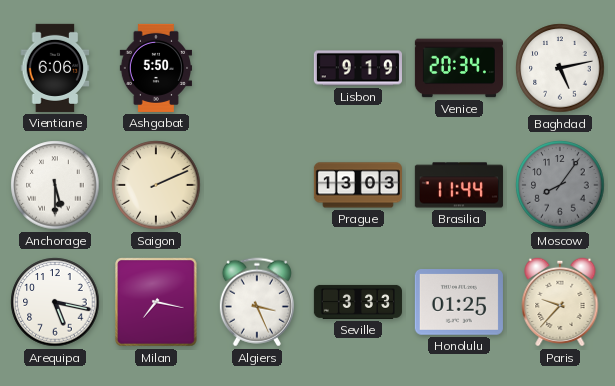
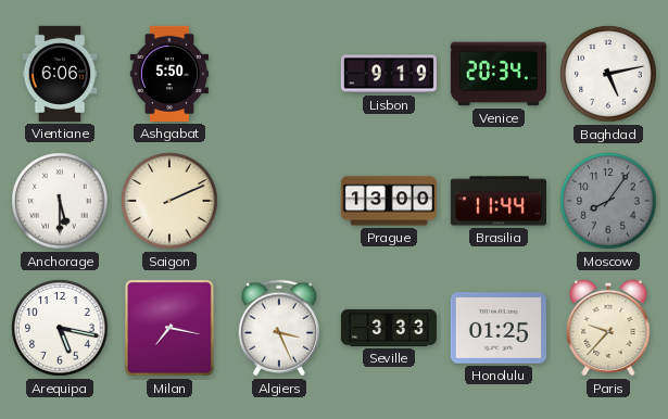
Prague: 13:03 -> 13:00
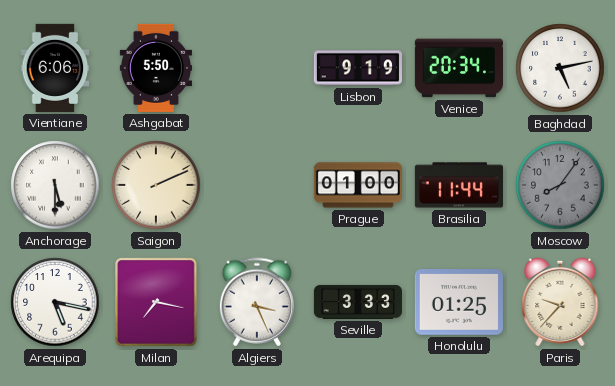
Prague: 13:00 -> 01:00
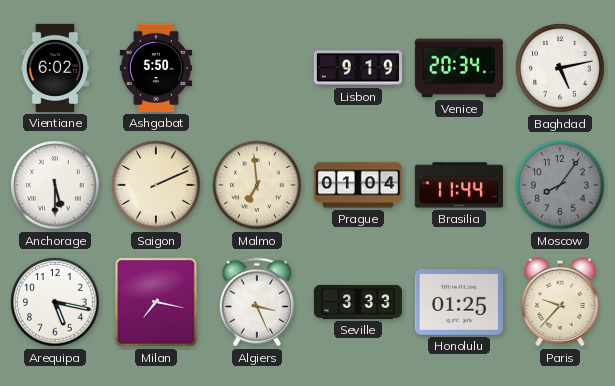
Vientiane: 6:06 -> 6:02
Malmo: none -> 6:59
Prague: 01:00 -> 01:04
